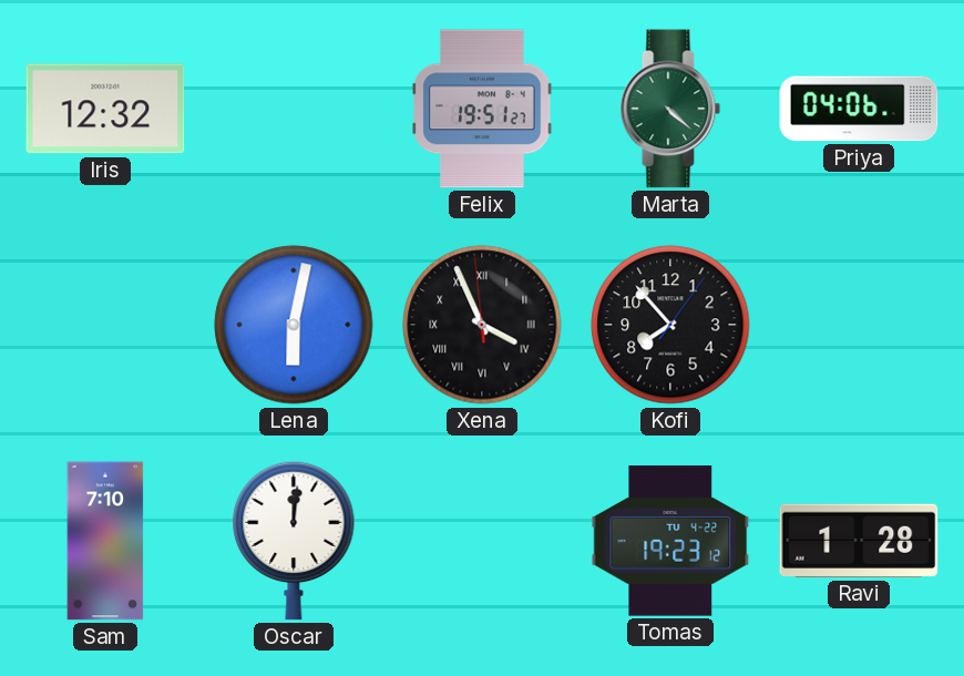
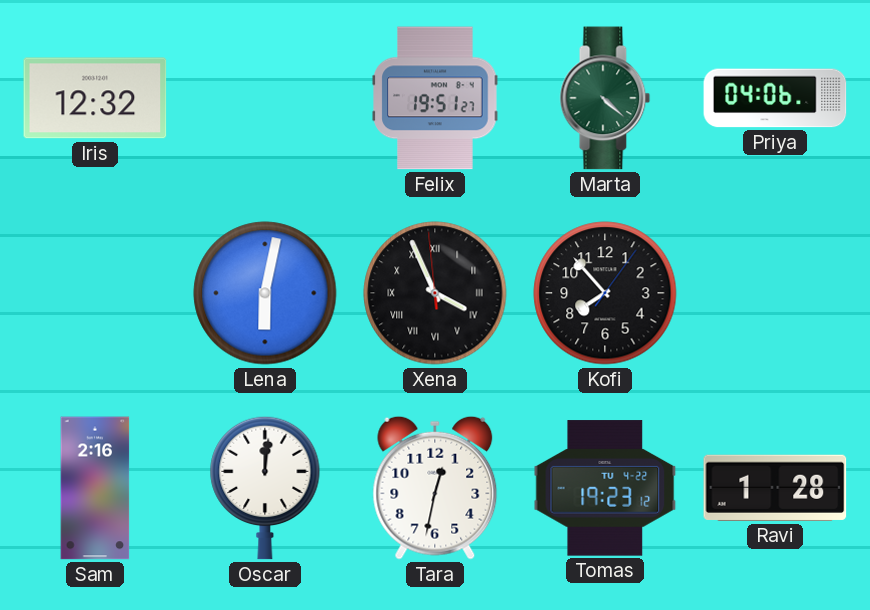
Sam: 7:10 -> 2:16
Tara: none -> 12:32
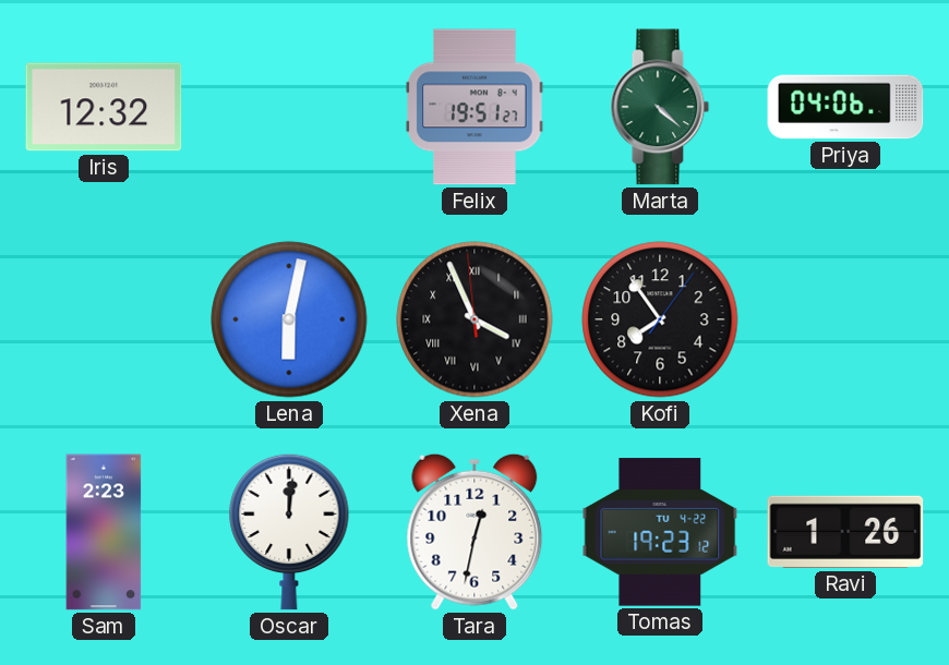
Kofi: 7:53 -> 7:54
Sam: 2:16 -> 2:23
Ravi: 1:28 -> 1:26
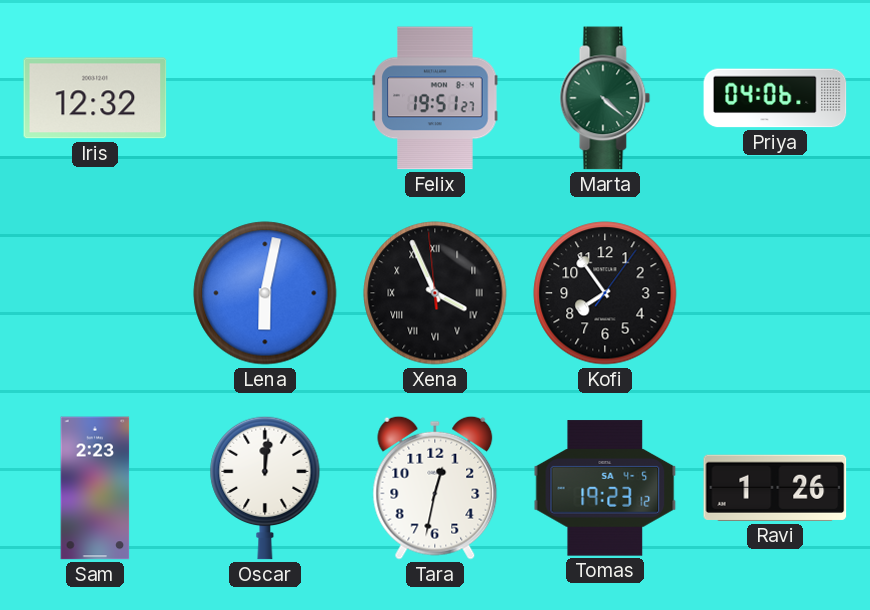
Tomas date: TU 4-22 -> SA 4-5
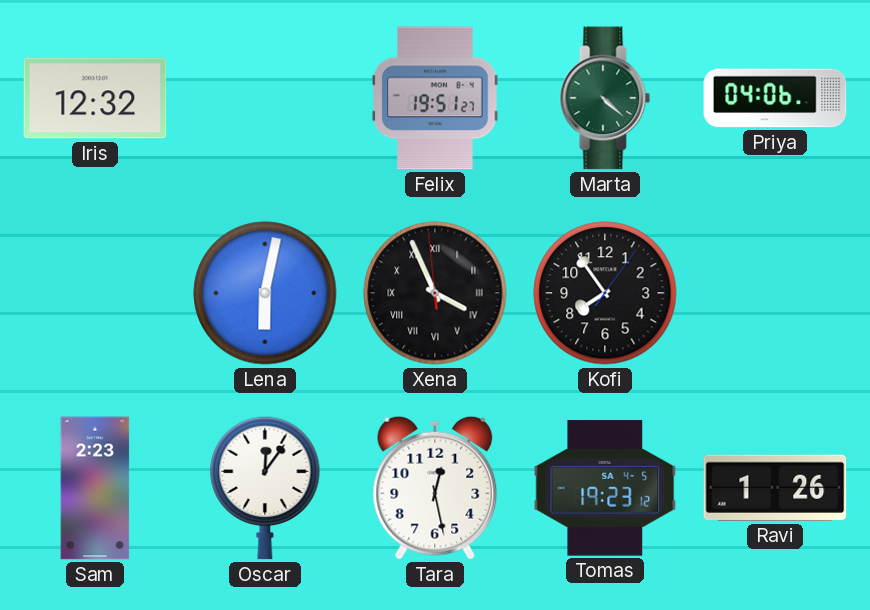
Oscar: 12:01 -> 12:06
Tara: 12:32 -> 12:28
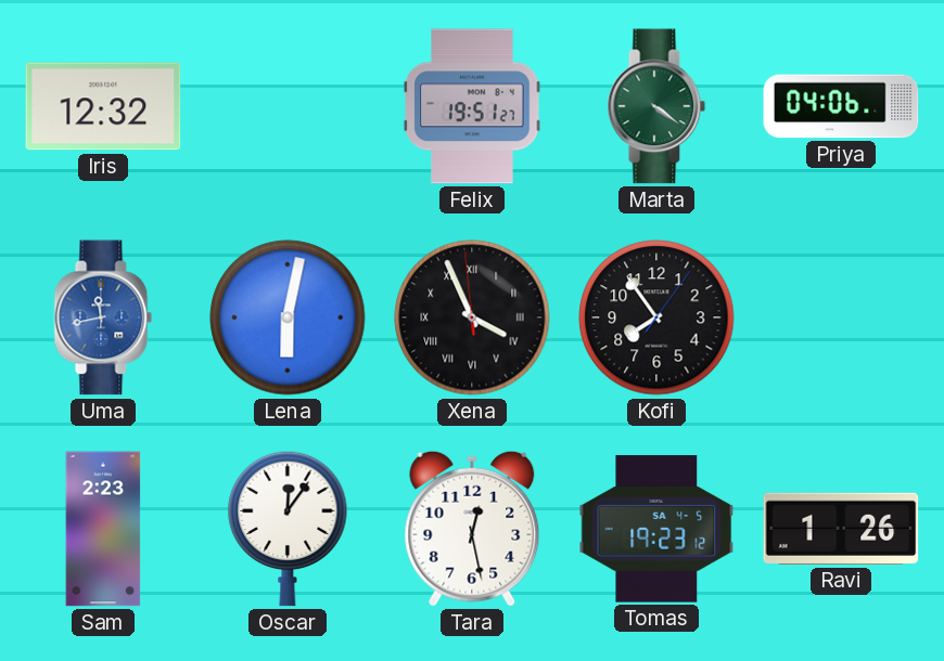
Marta: 4:22 -> 4:21
Uma: none -> 11:43
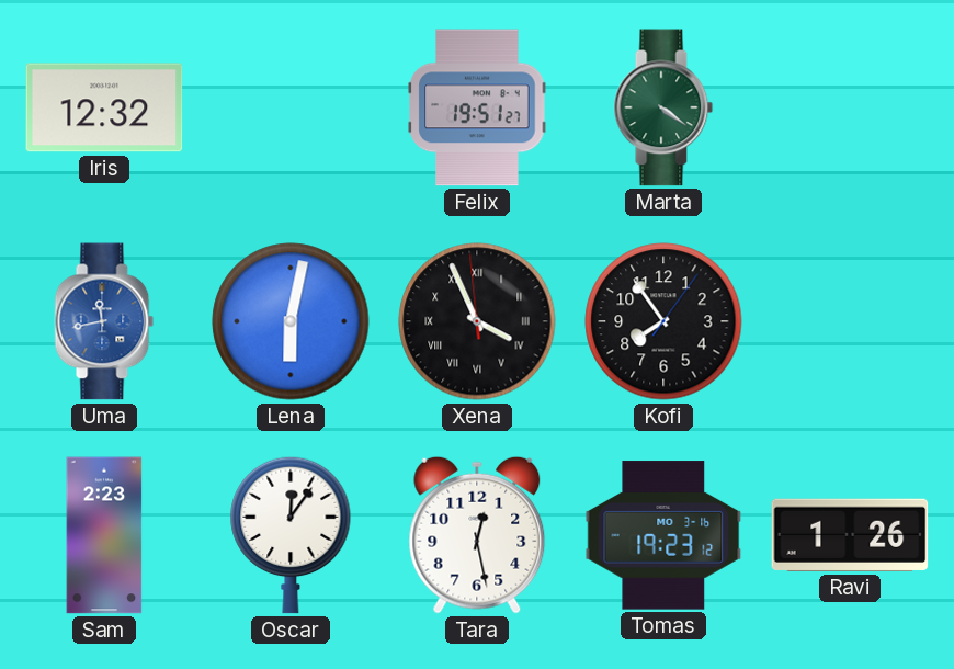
Priya: 04:06 -> none
Tomas date: SA 4-5 -> MO 3-16
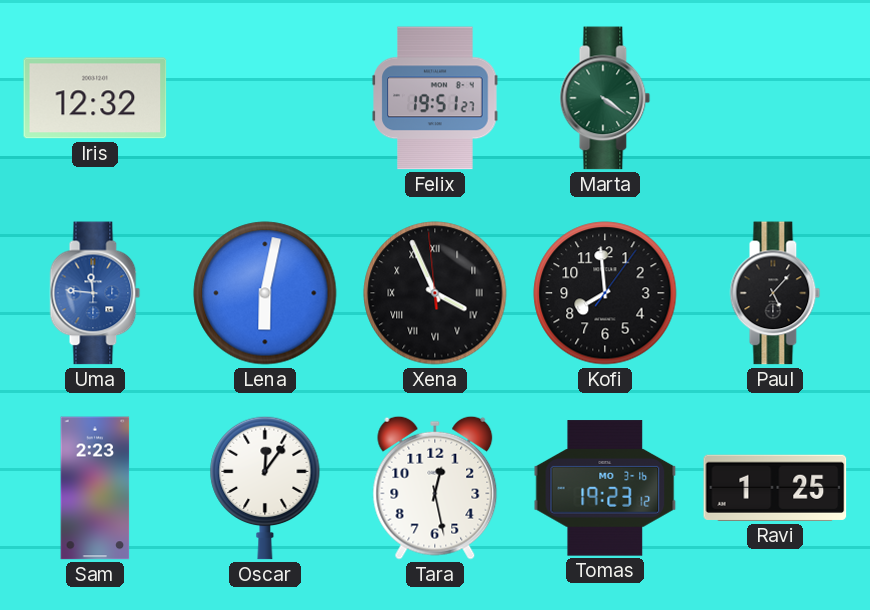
Uma: 11:43 -> 11:46
Kofi: 7:54 -> 7:59
Paul: none -> 5:07
Ravi: 1:26 -> 1:25
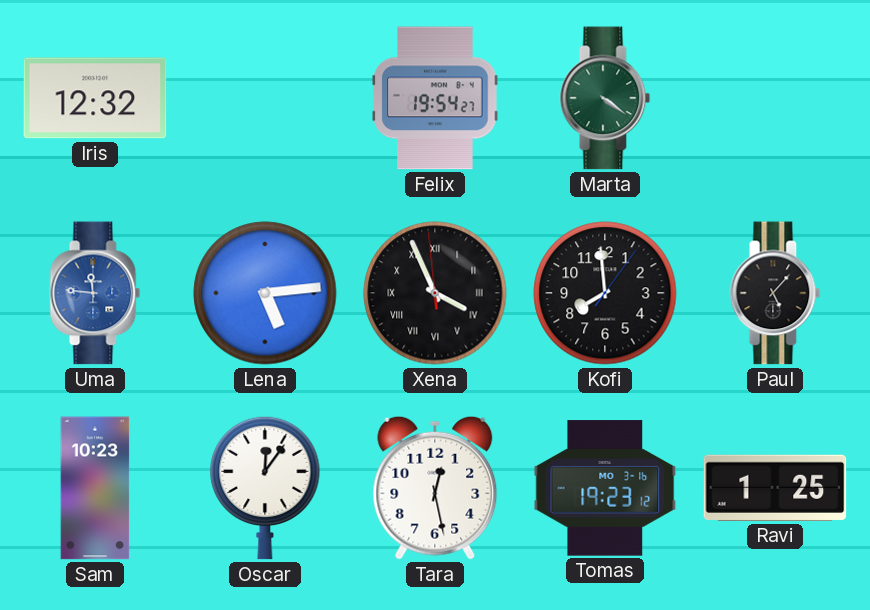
Felix: 19:51 -> 19:54
Lena: 6:02 -> 5:14
Sam: 2:23 -> 10:23
